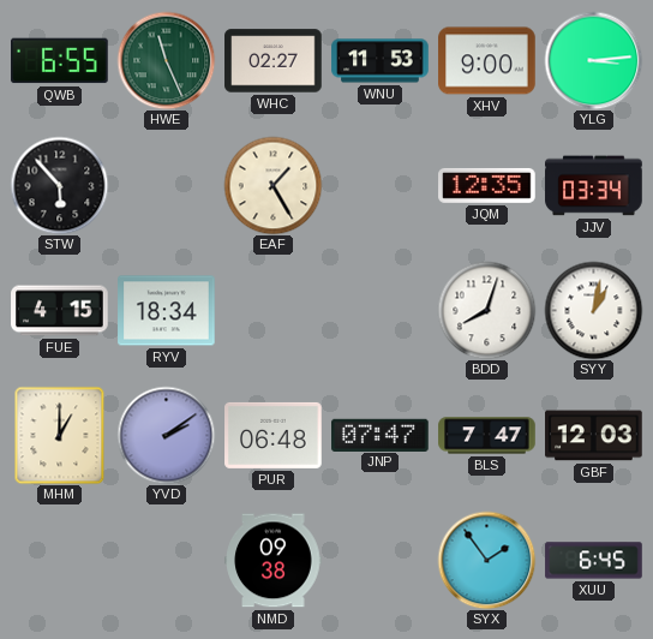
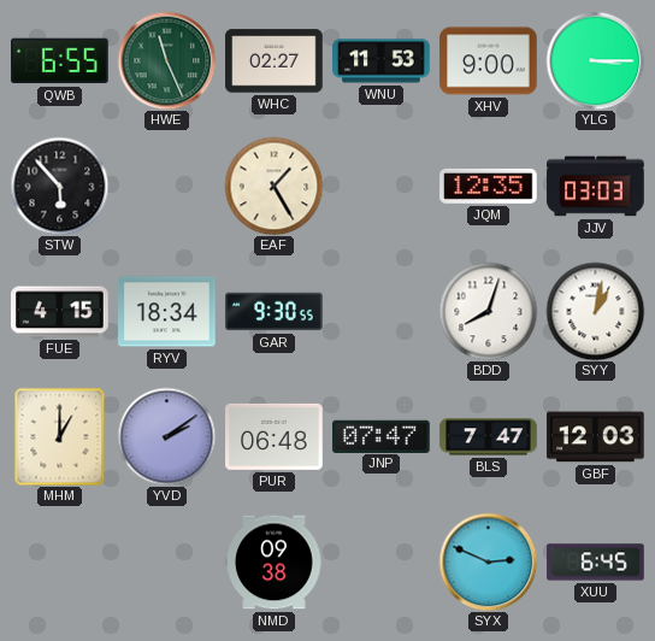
YLG: 3:14 -> 3:15
JJV: 03:34 -> 03:03
GAR: none -> 9:30
SYX: 1:54 -> 2:49
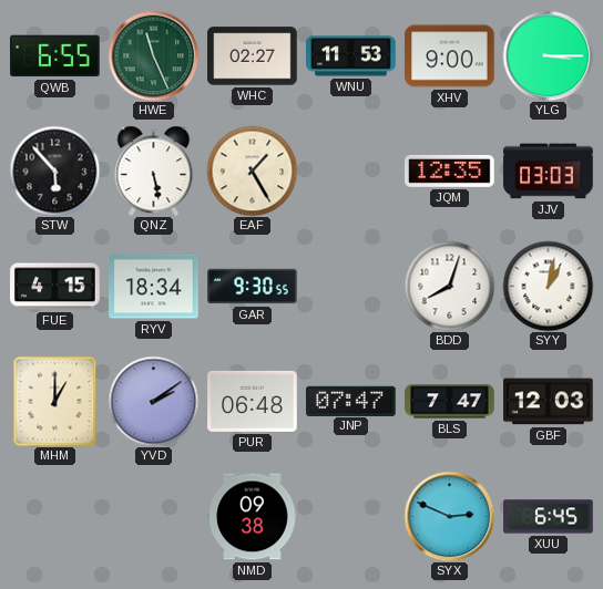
QNZ: none -> 5:28
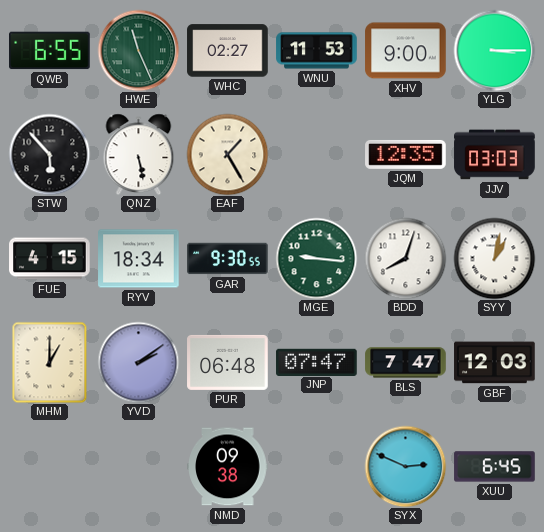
MGE: none -> 9:16
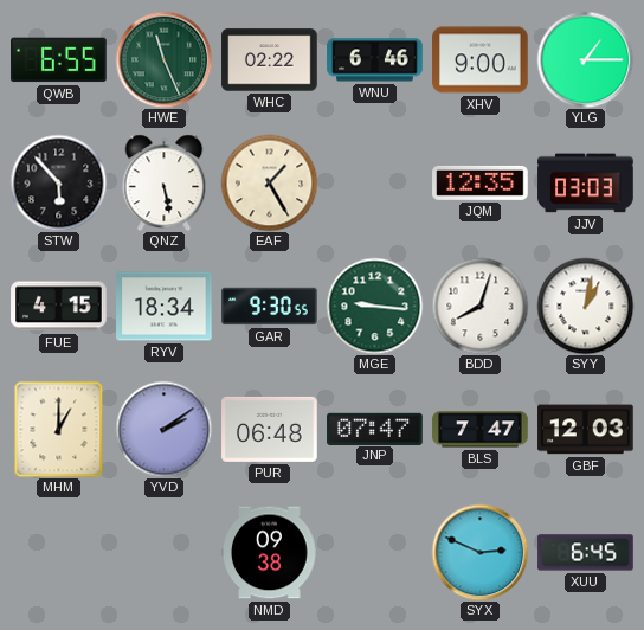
WHC: 02:27 -> 02:22
WNU: 11:53 -> 6:46
YLG: 3:15 -> 1:15
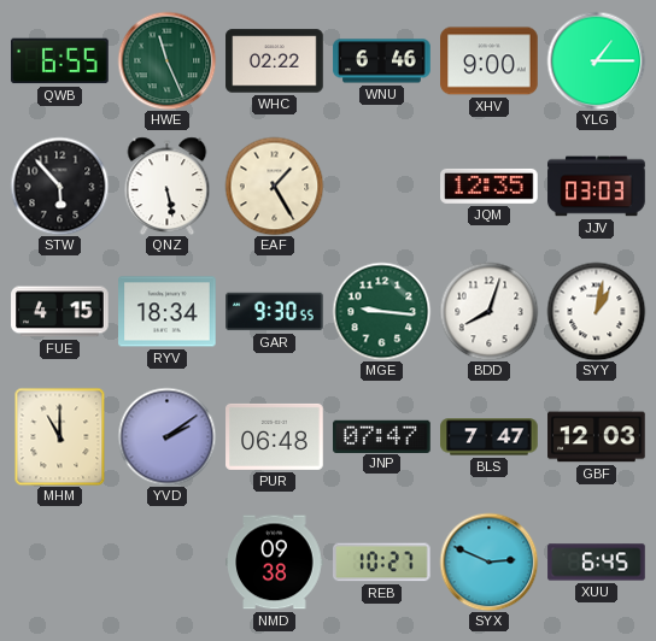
MHM: 1:00 -> 11:00
REB: none -> 10:27
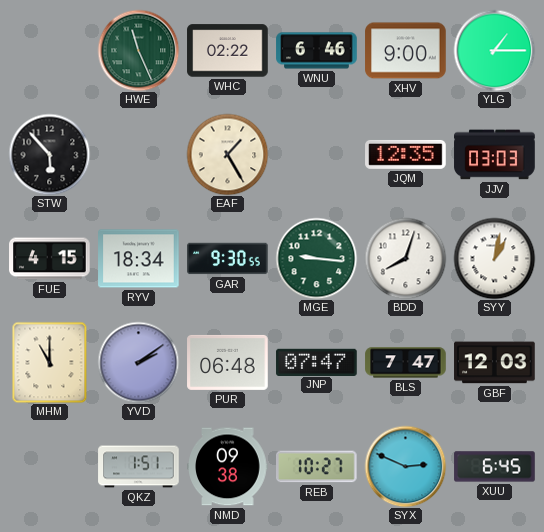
QWB: 6:55 -> none
QNZ: 5:28 -> none
QKZ: none -> 1:51
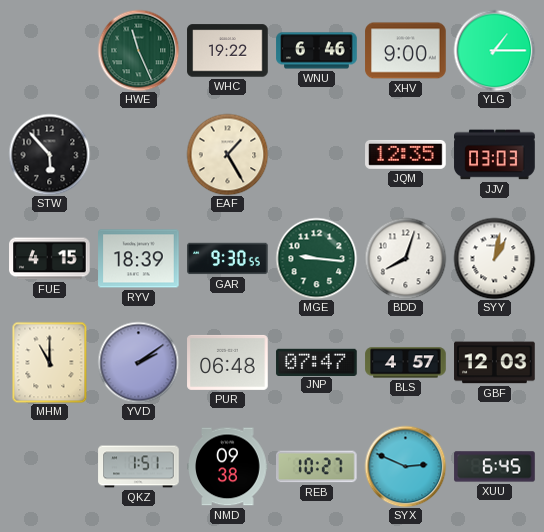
WHC: 02:22 -> 19:22
RYV: 18:34 -> 18:39
BLS: 7:47 -> 4:57
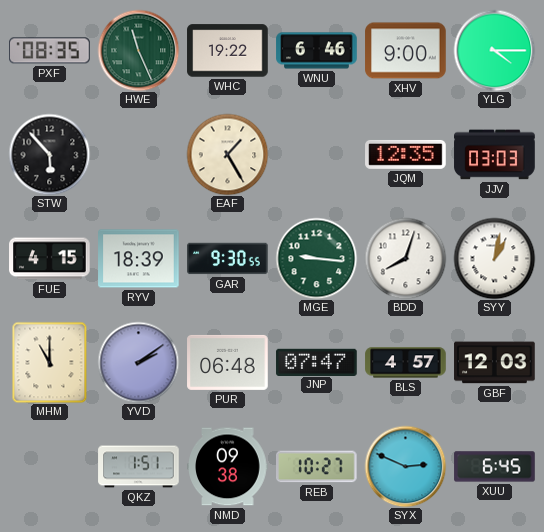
PXF: none -> 08:35
YLG: 1:15 -> 4:15
